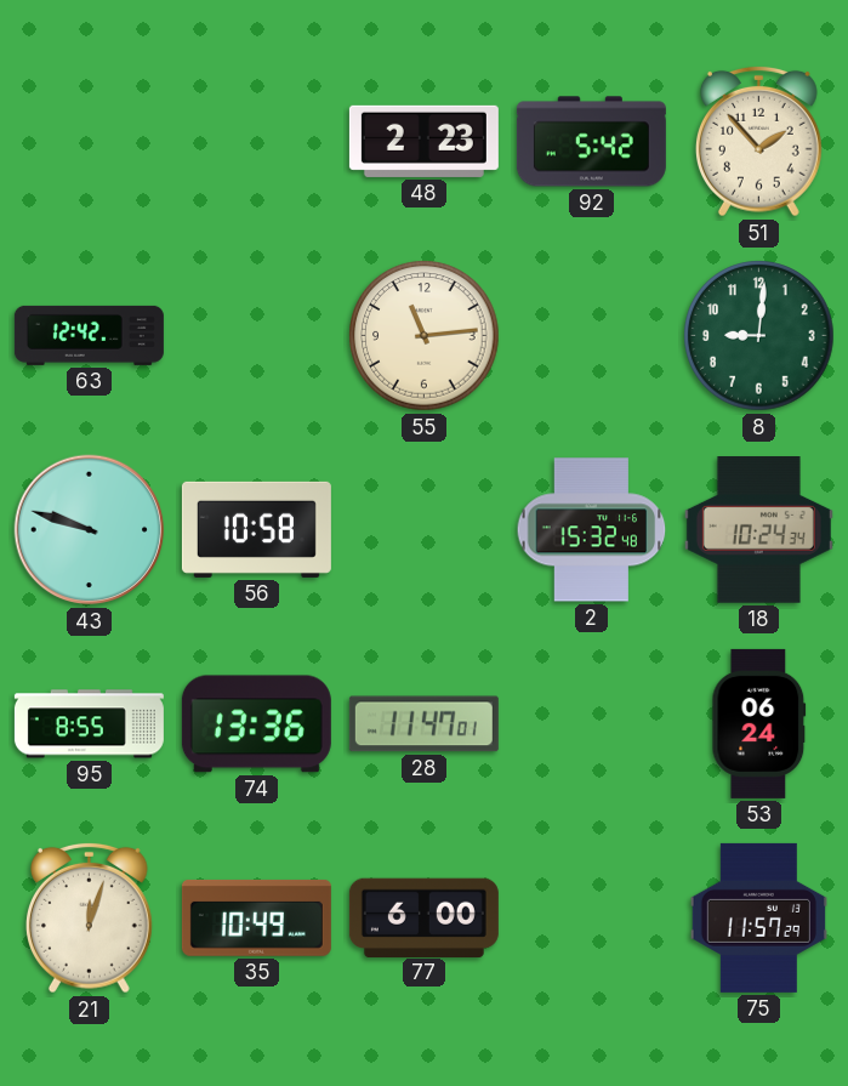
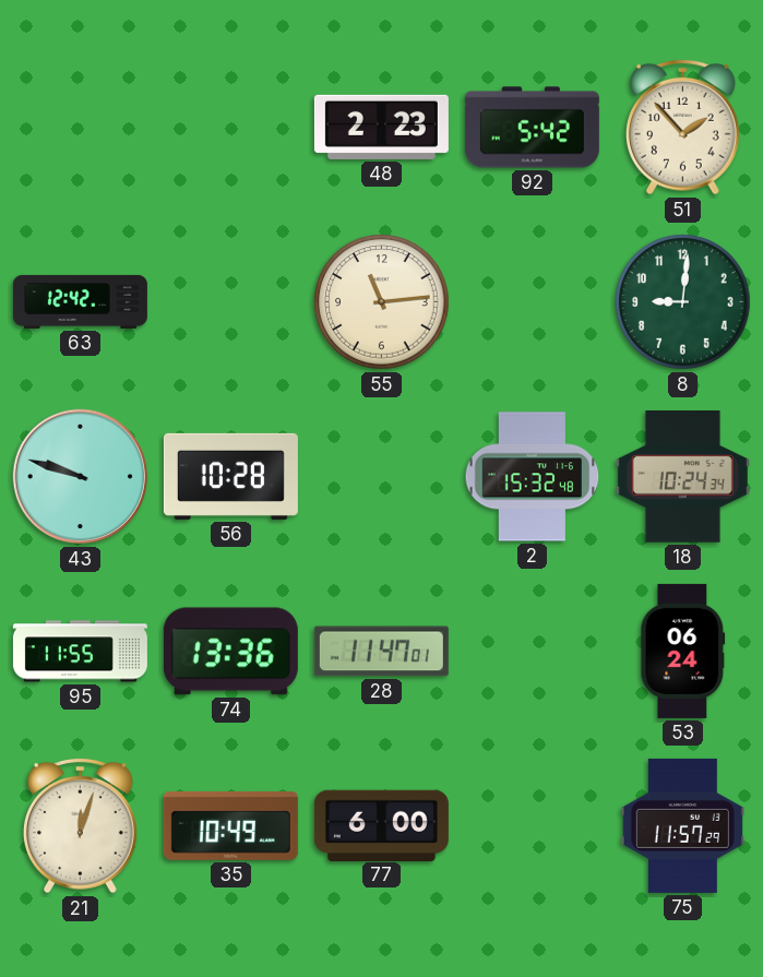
56: 10:58 -> 10:28
95: 8:55 -> 11:55
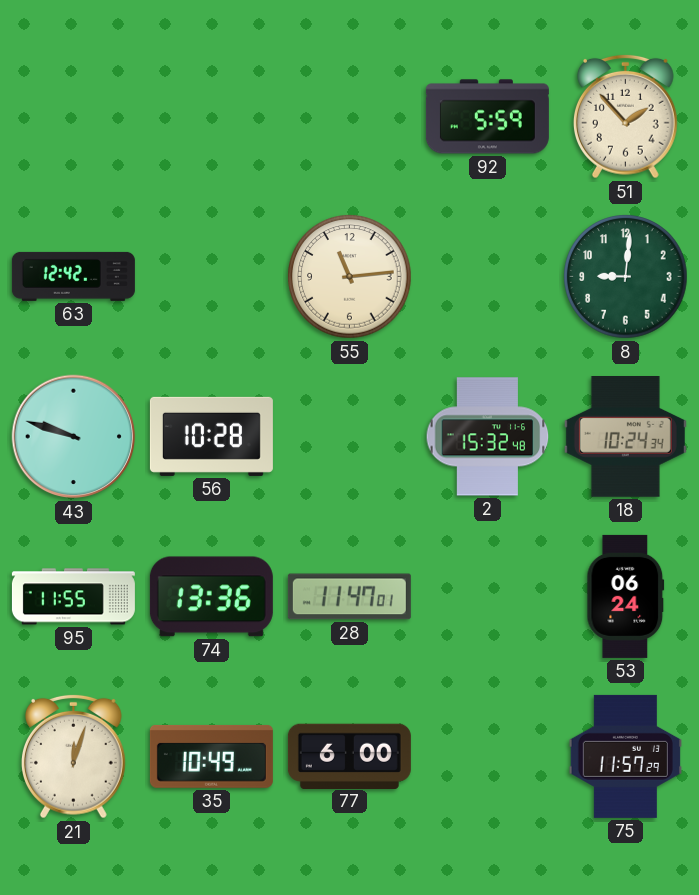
48: 2:23 -> none
92: 5:42 -> 5:59
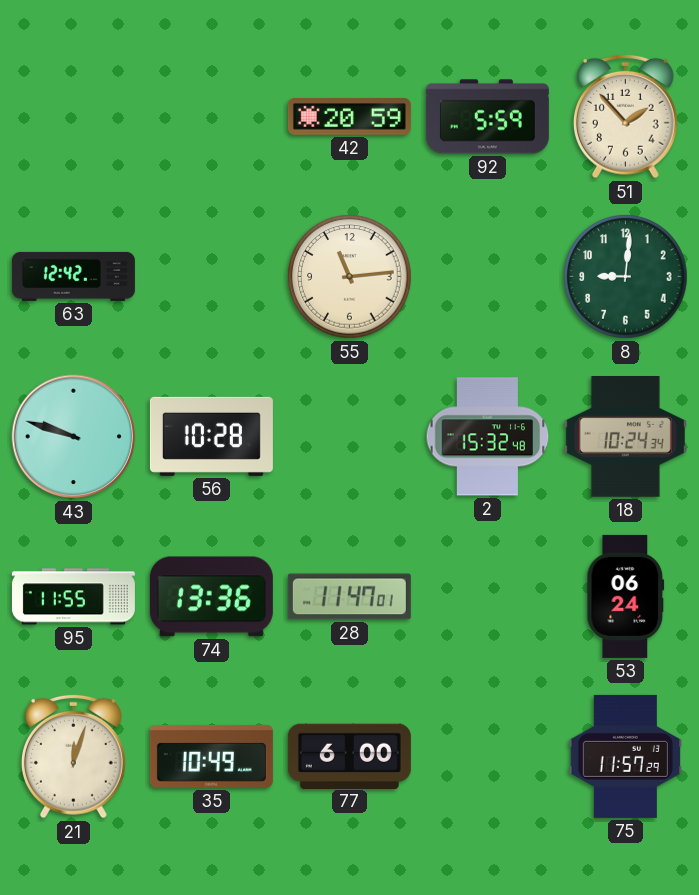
42: none -> 20:59
